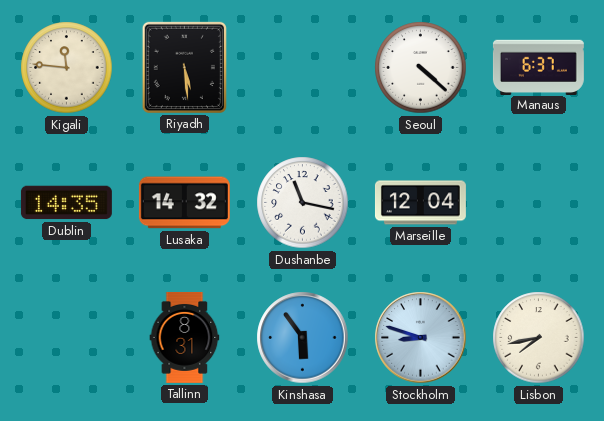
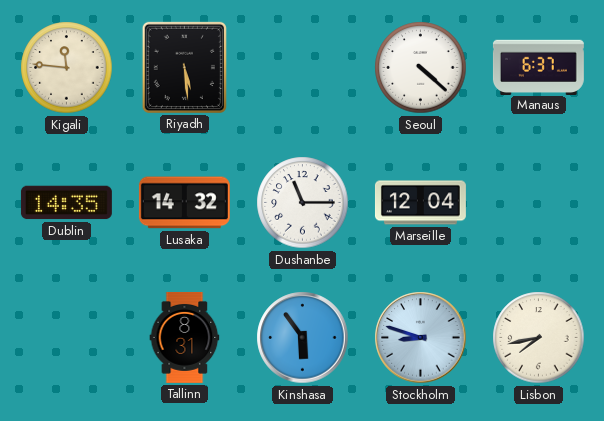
Dushanbe: 11:17 -> 11:15
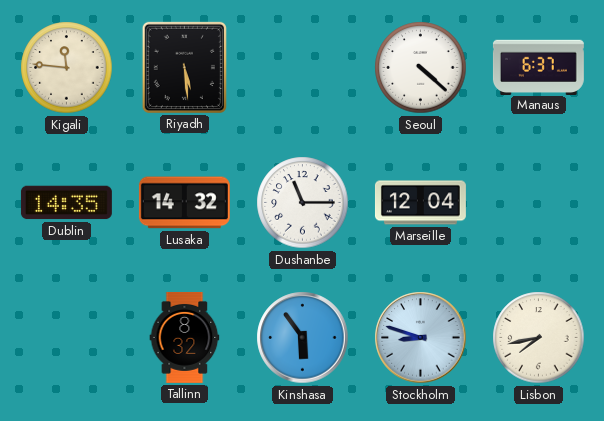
Tallinn: 8:31 -> 8:32
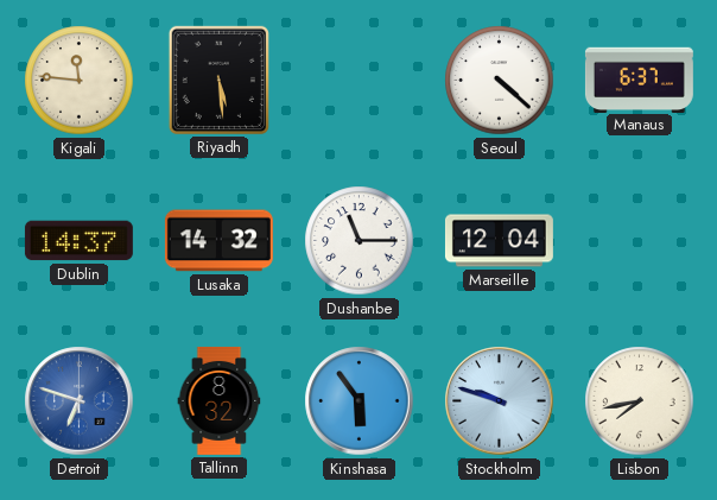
Dublin: 14:35 -> 14:37
Detroit: none -> 6:48
Stockholm: 8:48 -> 9:48
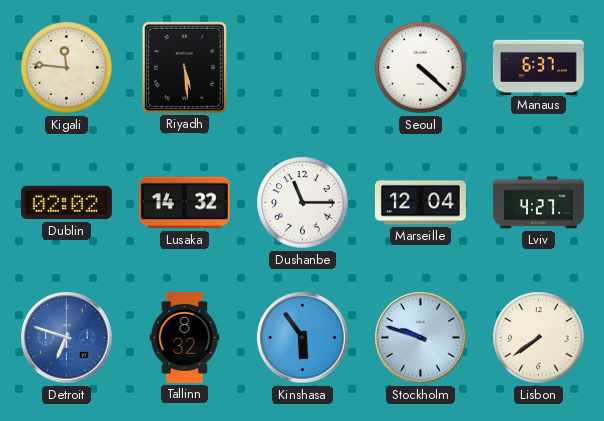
Dublin: 14:37 -> 02:02
Lviv: none -> 4:27
Lisbon: 7:43 -> 7:39
